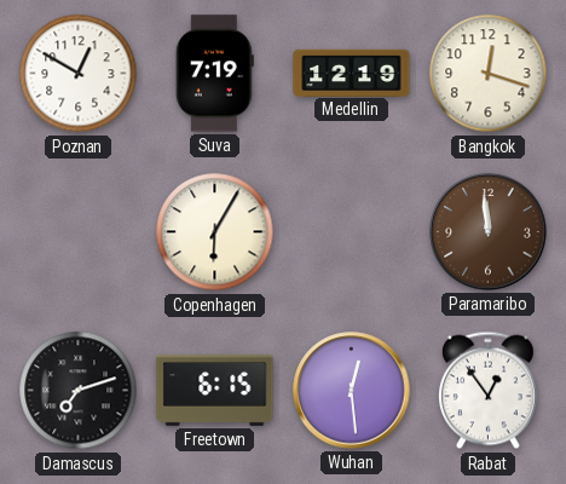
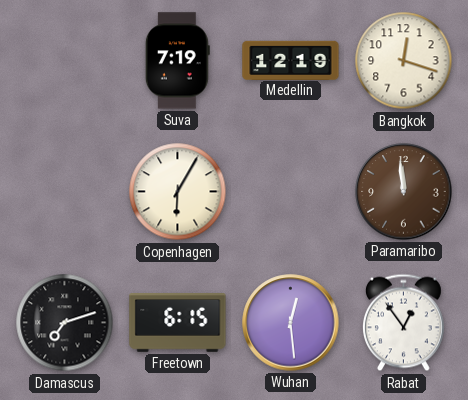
Poznan: 12:50 -> none
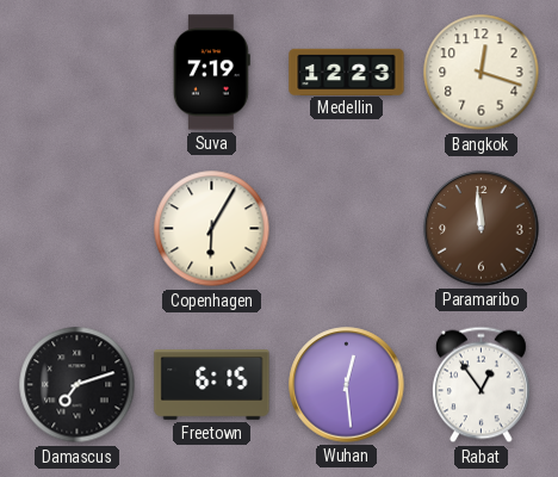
Medellin: 12:19 -> 12:23
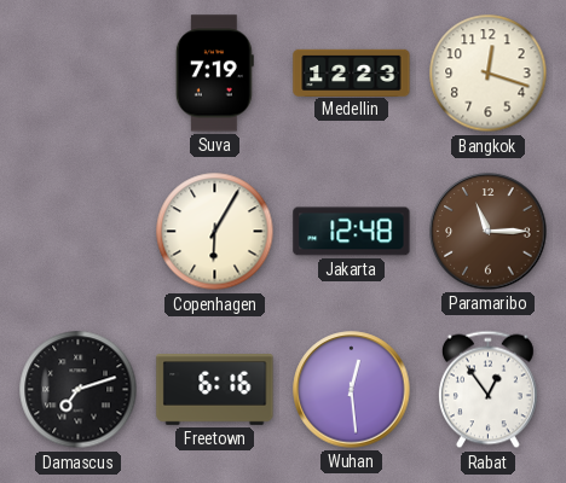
Jakarta: none -> 12:48
Paramaribo: 11:59 -> 11:15
Freetown: 6:15 -> 6:16
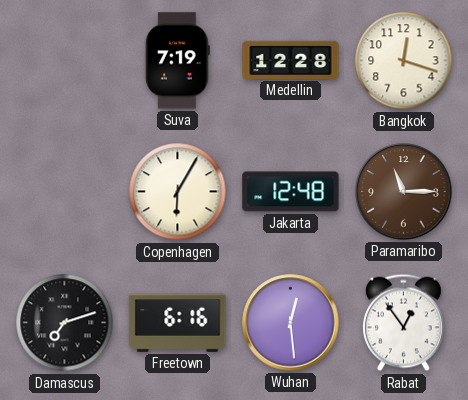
Medellin: 12:23 -> 12:28
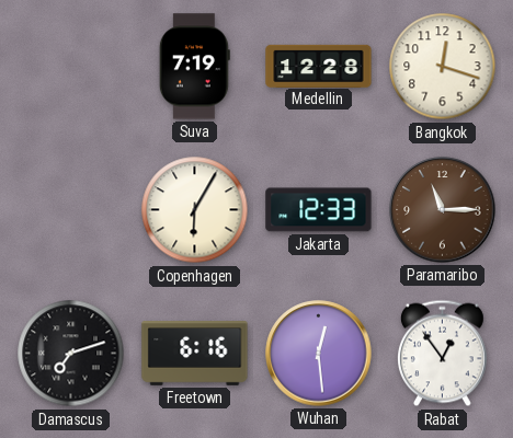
Jakarta: 12:48 -> 12:33
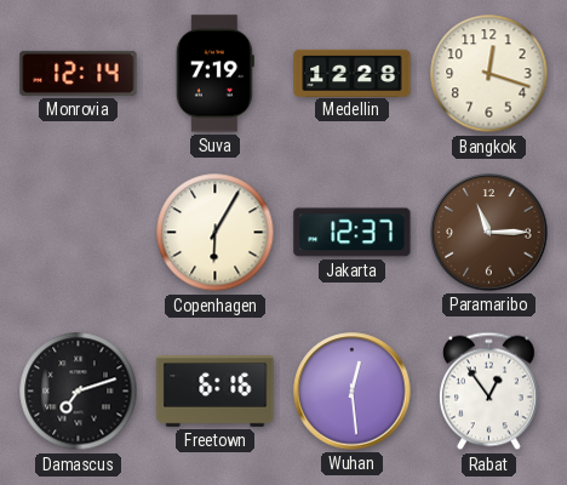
Monrovia: none -> 12:14
Jakarta: 12:33 -> 12:37
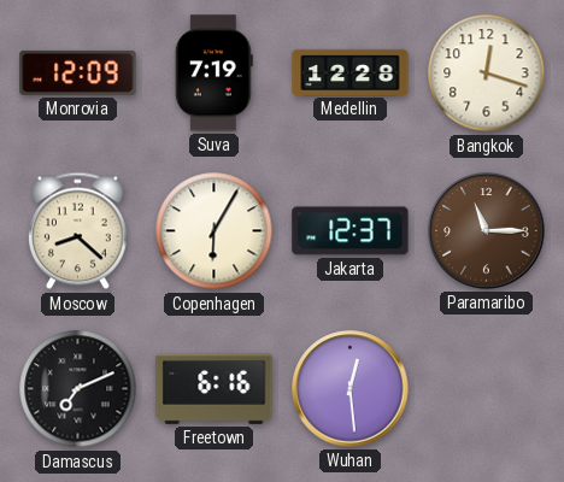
Monrovia: 12:14 -> 12:09
Moscow: none -> 8:22
Damascus: 7:12 -> 7:11
Rabat: 12:54 -> none
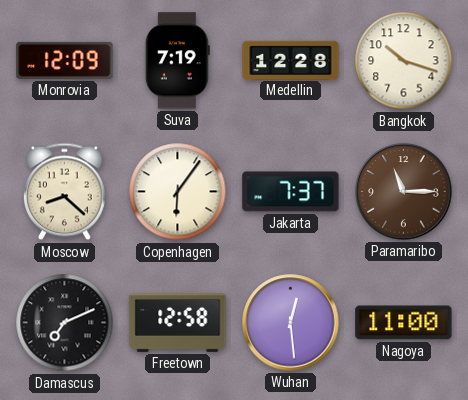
Bangkok: 12:18 -> 10:18
Copenhagen: 6:05 -> 6:06
Jakarta: 12:37 -> 7:37
Freetown: 6:16 -> 12:58
Nagoya: none -> 11:00
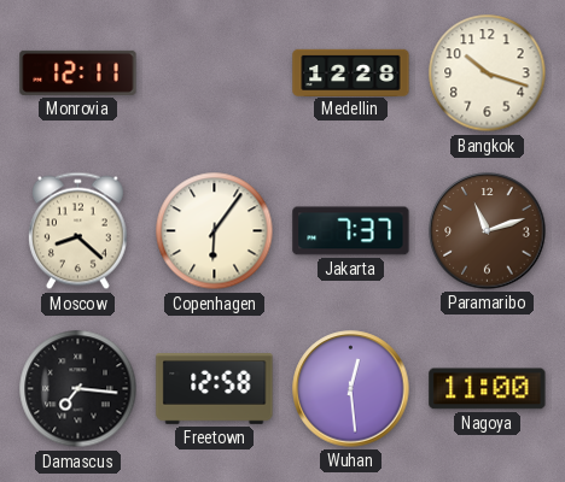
Monrovia: 12:09 -> 12:11
Suva: 7:19 -> none
Paramaribo: 11:15 -> 11:12
Damascus: 7:11 -> 7:16
